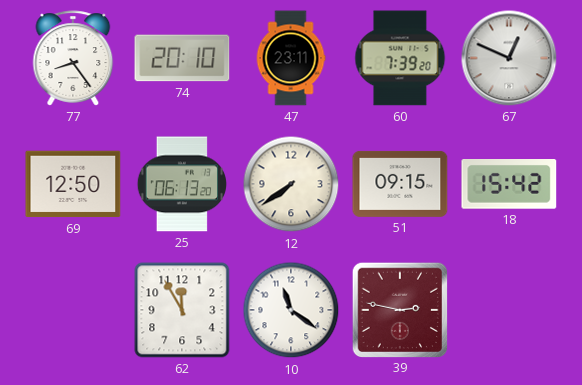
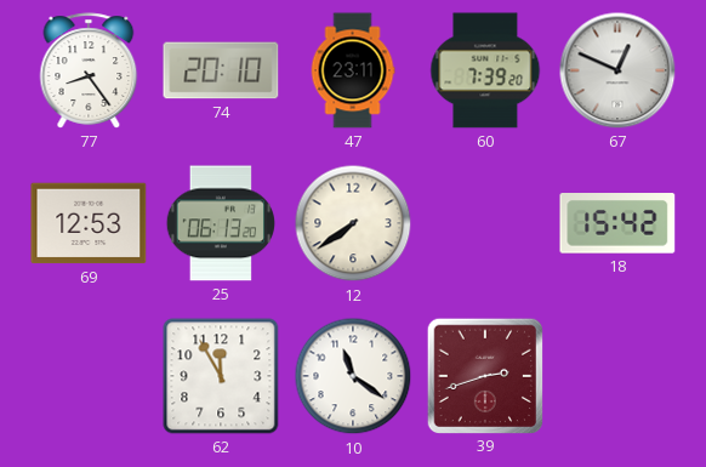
69: 12:50 -> 12:53
51: 09:15 -> none
39: 2:47 -> 2:42
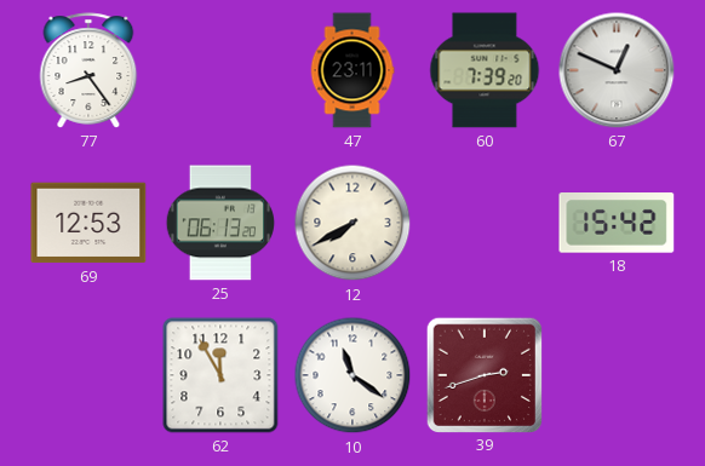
74: 20:10 -> none
12: 7:39 -> 7:40
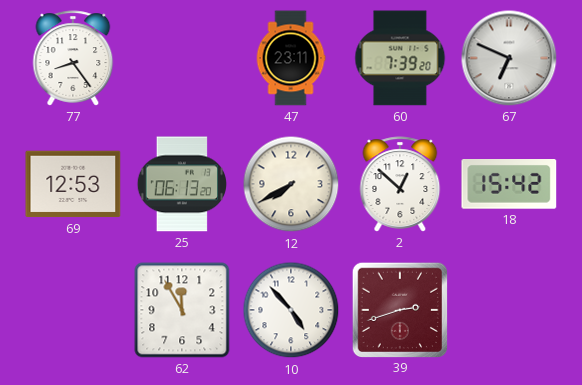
67: 12:49 -> 6:49
2: none -> 12:52
10: 11:21 -> 4:53
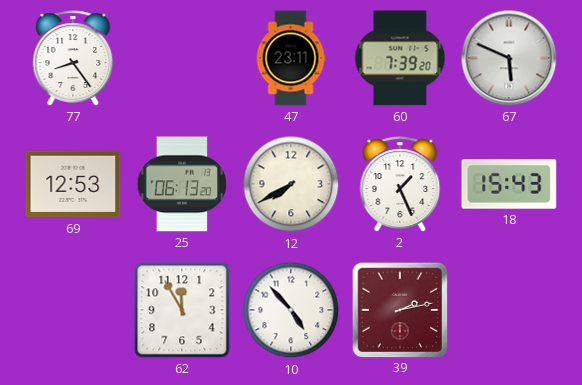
67: 6:49 -> 5:49
2: 12:52 -> 1:26
18: 15:42 -> 15:43
39: 2:42 -> 2:13
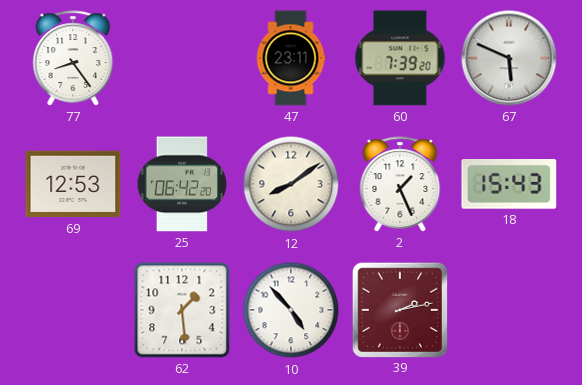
25: 06:13 -> 06:42
12: 7:40 -> 8:09
62: 11:55 -> 1:29
